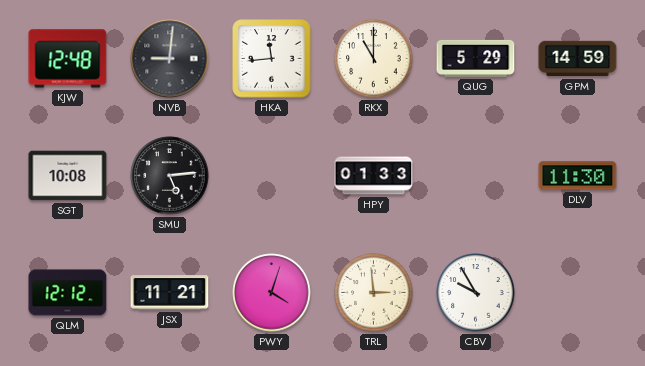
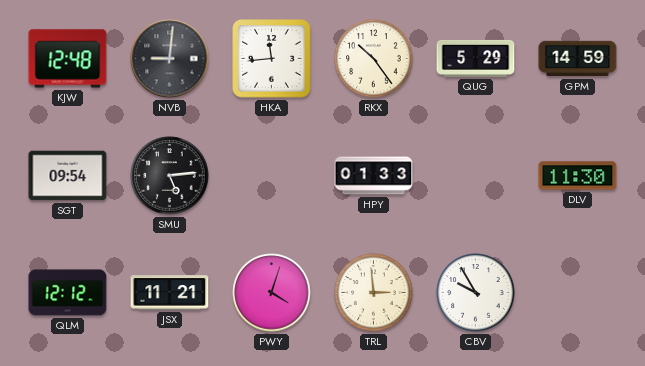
RKX: 11:00 -> 10:24
SGT: 10:08 -> 09:54
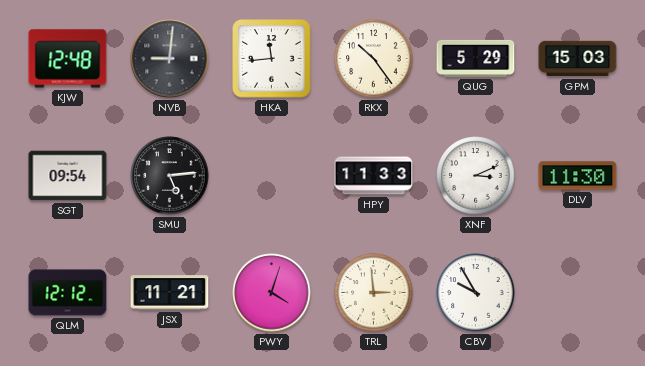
GPM: 14:59 -> 15:03
HPY: 01:33 -> 11:33
XNF: none -> 3:11
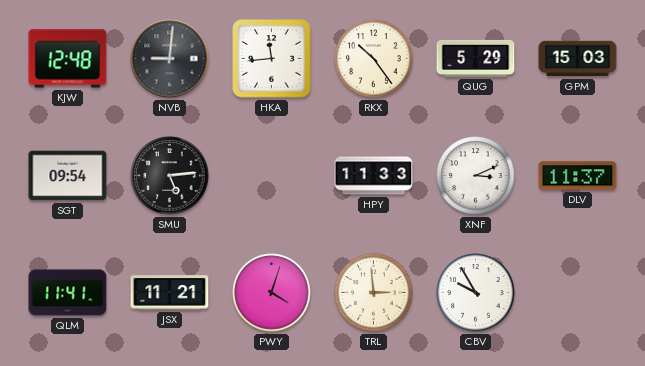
DLV: 11:30 -> 11:37
QLM: 12:12 -> 11:41
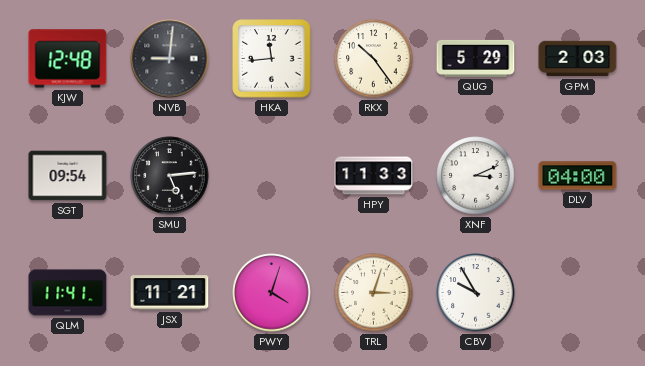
GPM: 15:03 -> 2:03
DLV: 11:37 -> 04:00
TRL: 2:59 -> 3:03
